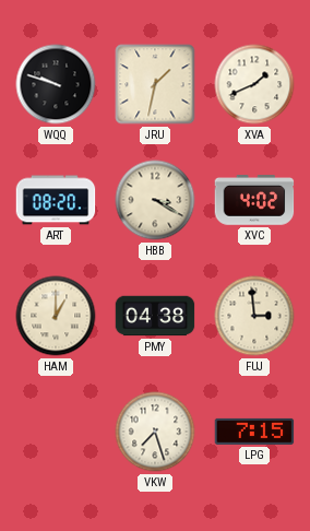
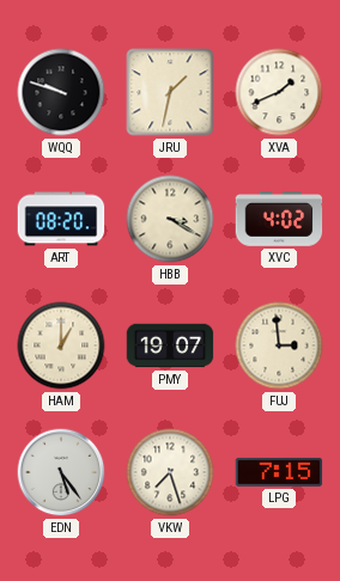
PMY: 04:38 -> 19:07
EDN: none -> 5:24
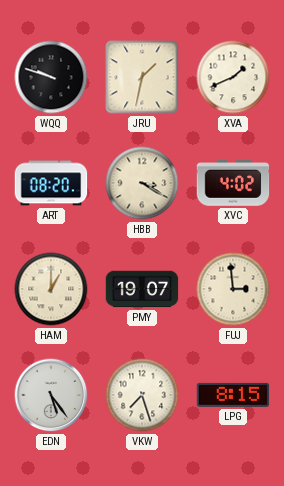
LPG: 7:15 -> 8:15
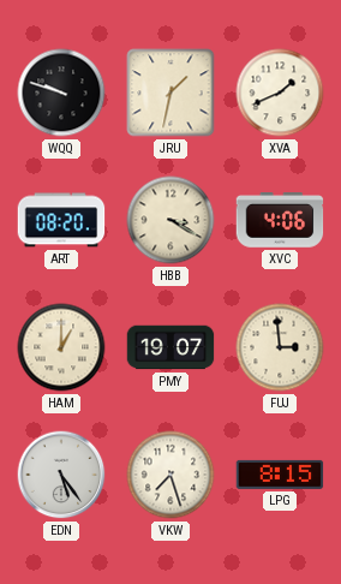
XVC: 4:02 -> 4:06
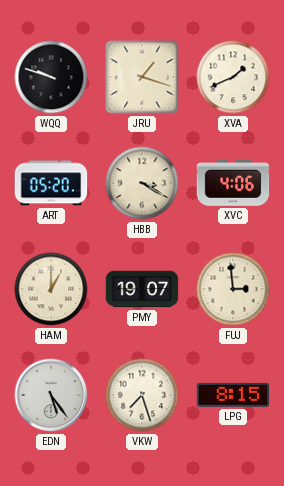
JRU: 1:32 -> 1:18
ART: 08:20 -> 05:20
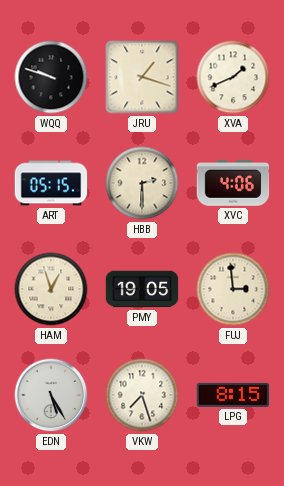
ART: 05:20 -> 05:15
HBB: 3:20 -> 2:30
HAM: 1:00 -> 12:57
PMY: 19:07 -> 19:05
EDN: 5:24 -> 5:25
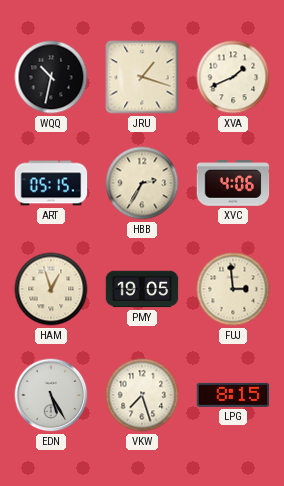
WQQ: 9:48 -> 10:32
HBB: 2:30 -> 2:35
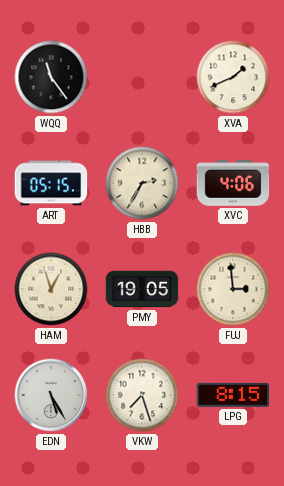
WQQ: 10:32 -> 11:24
JRU: 1:18 -> none
